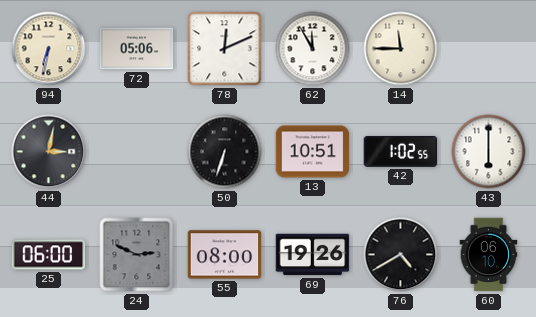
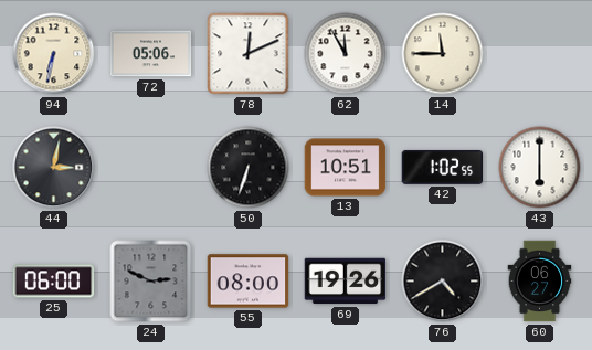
60: 06:10 -> 06:27
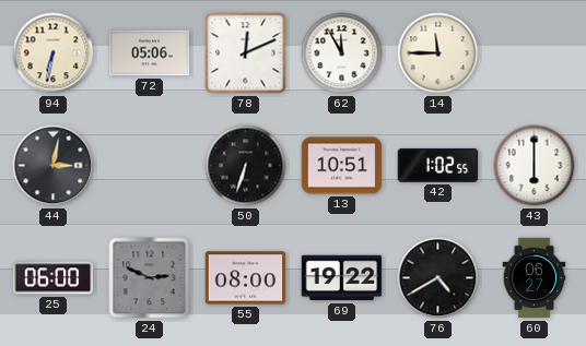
69: 19:26 -> 19:22
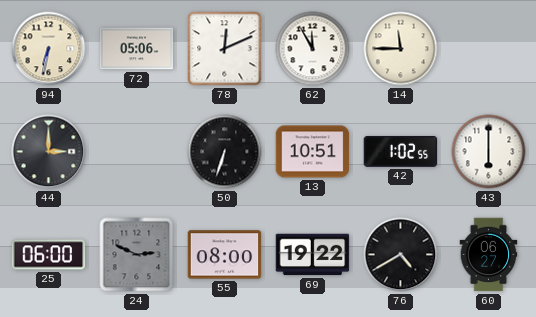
44: 3:02 -> 3:00
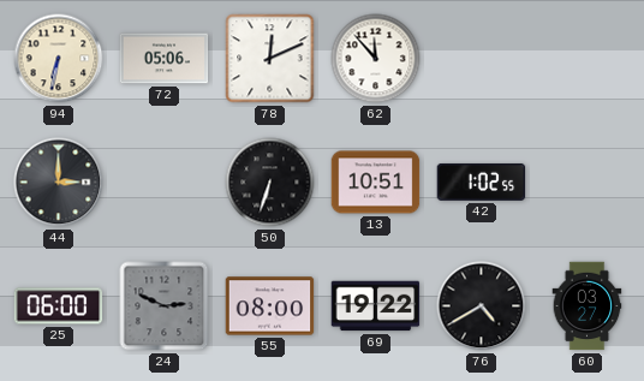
62: 11:55 -> 11:53
14: 11:45 -> none
43: 6:00 -> none
60: 06:27 -> 03:27
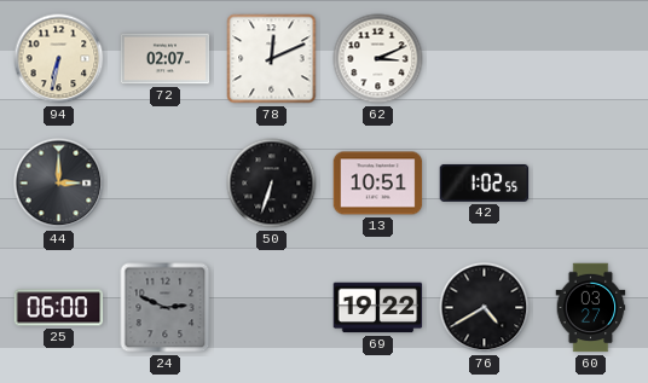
72: 05:06 -> 02:07
62: 11:53 -> 3:11
55: 08:00 -> none
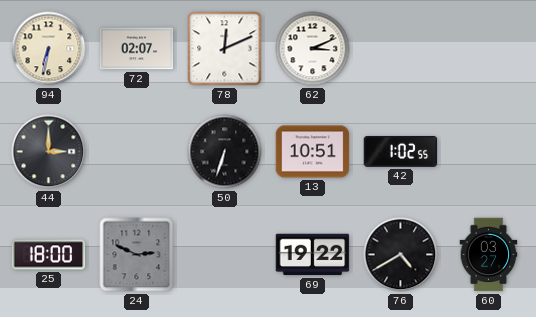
25: 06:00 -> 18:00
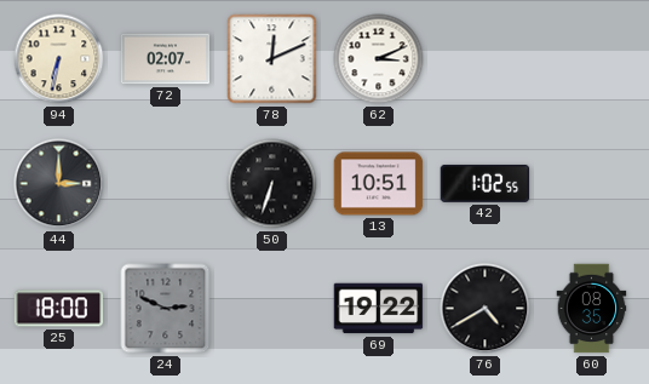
60: 03:27 -> 08:35
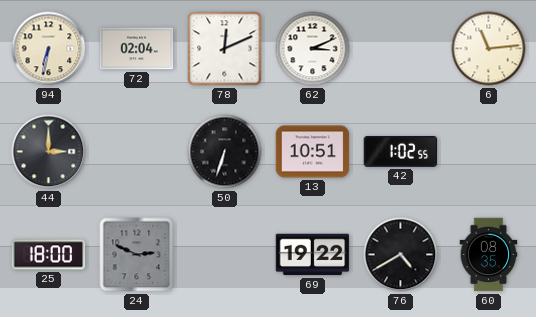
72: 02:07 -> 02:04
6: none -> 11:14
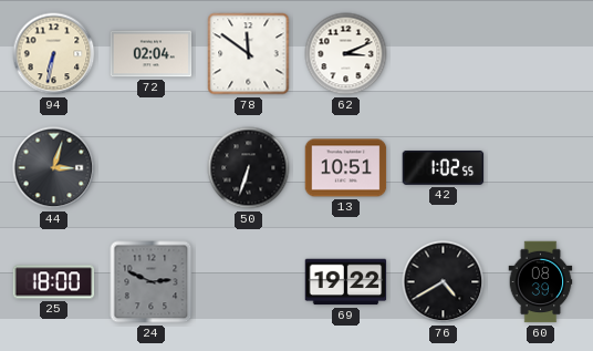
78: 12:11 -> 11:51
6: 11:14 -> none
44: 3:00 -> 3:03
60: 08:35 -> 08:39
